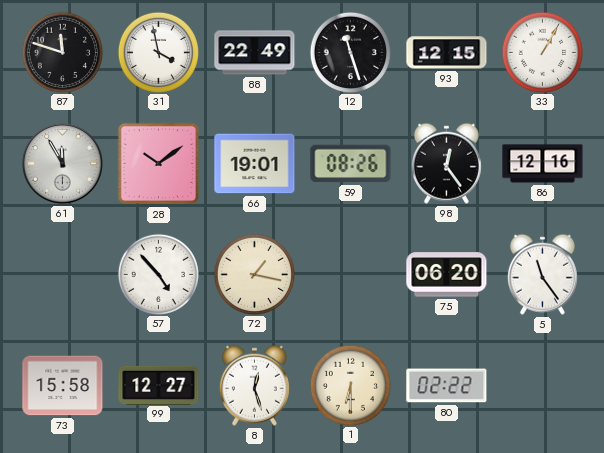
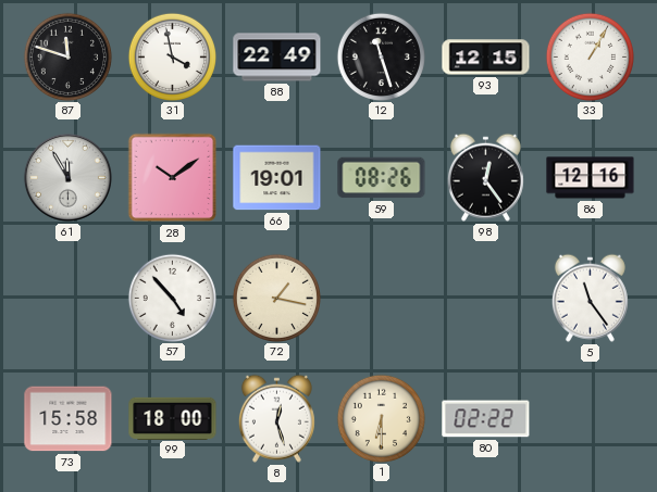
75: 06:20 -> none
99: 12:27 -> 18:00
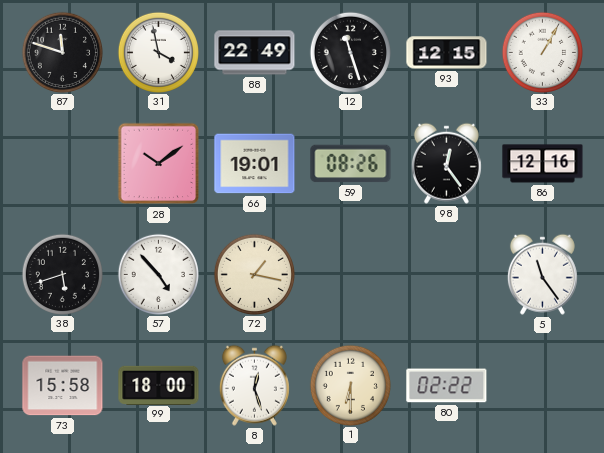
61: 11:55 -> none
38: none -> 5:42
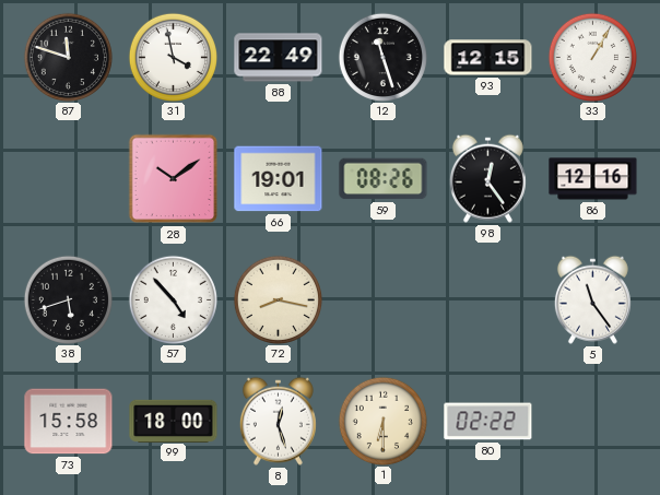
72: 1:17 -> 8:17
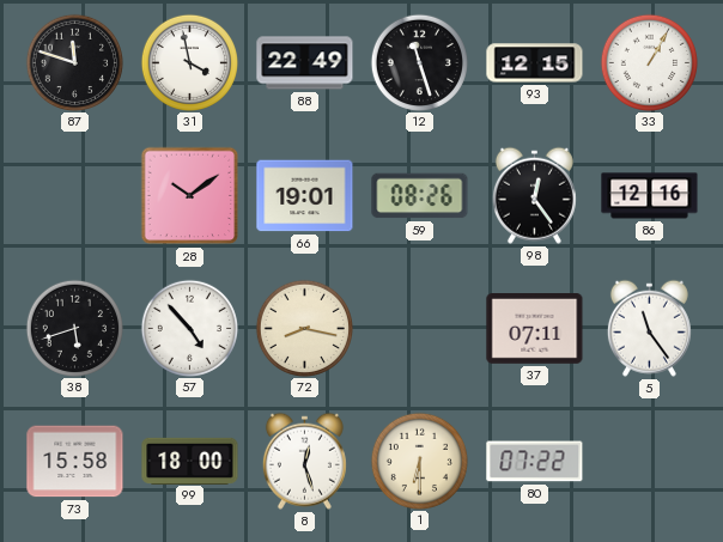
37: none -> 07:11
80: 02:22 -> 07:22
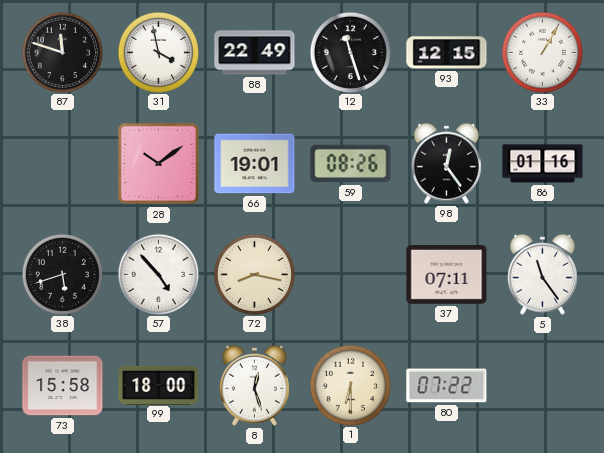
86: 12:16 -> 01:16
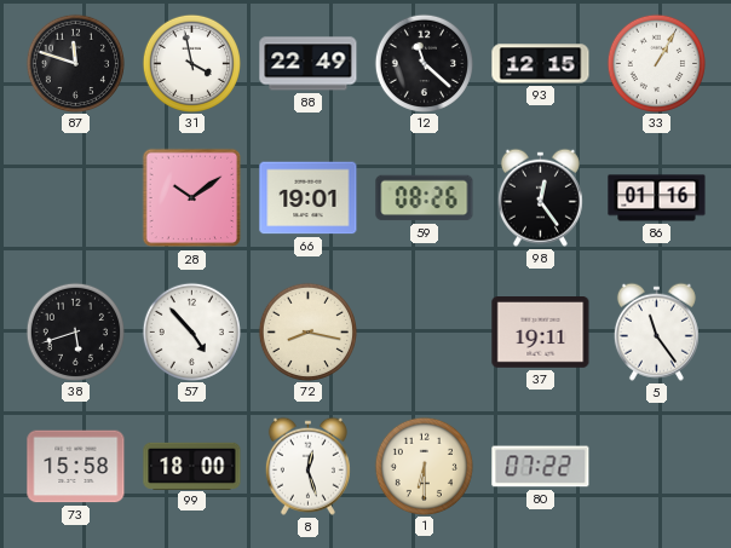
12: 11:27 -> 11:22
37: 07:11 -> 19:11
